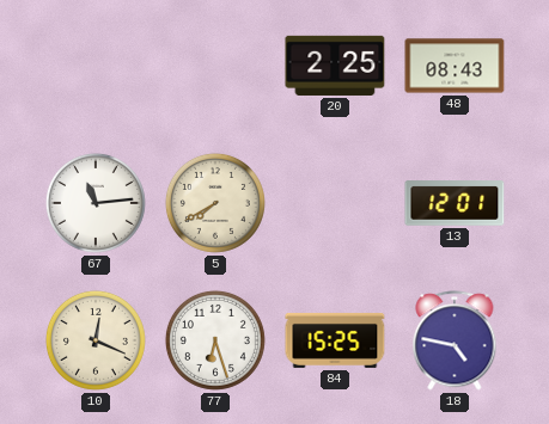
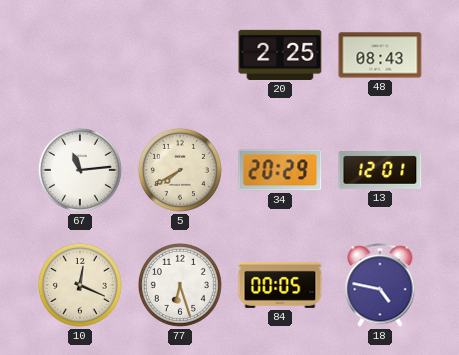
34: none -> 20:29
84: 15:25 -> 00:05
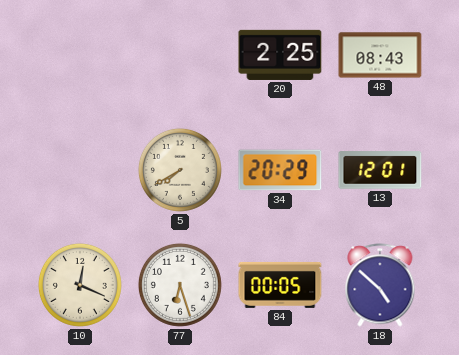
67: 11:14 -> none
18: 4:47 -> 4:52
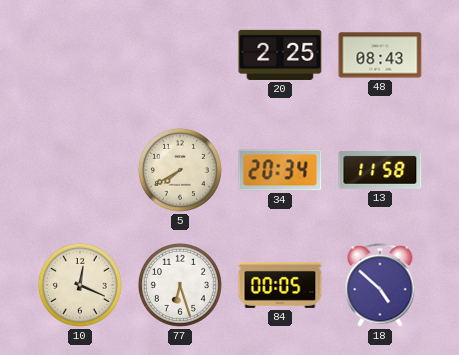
34: 20:29 -> 20:34
13: 12:01 -> 11:58
